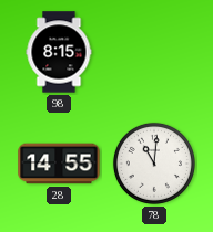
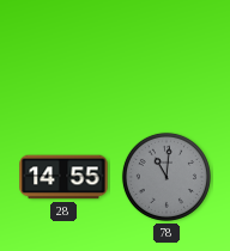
98: 8:15 -> none
78 dial: white -> grey
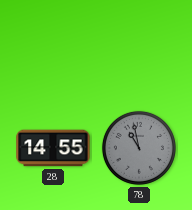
78: 11:01 -> 10:58
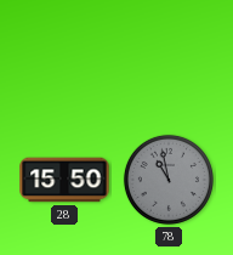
28: 14:55 -> 15:50
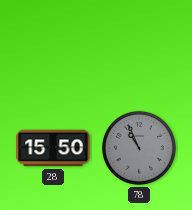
78: 10:58 -> 10:56
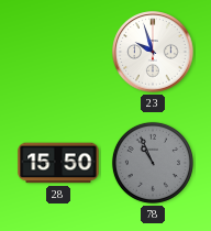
23: none -> 9:57
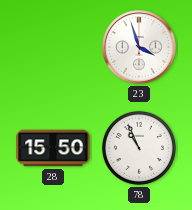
23: 9:57 -> 3:57
78 dial: grey -> white
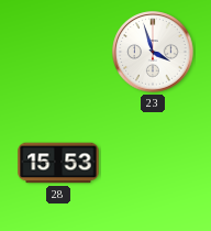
28: 15:50 -> 15:53
78: 10:56 -> none
